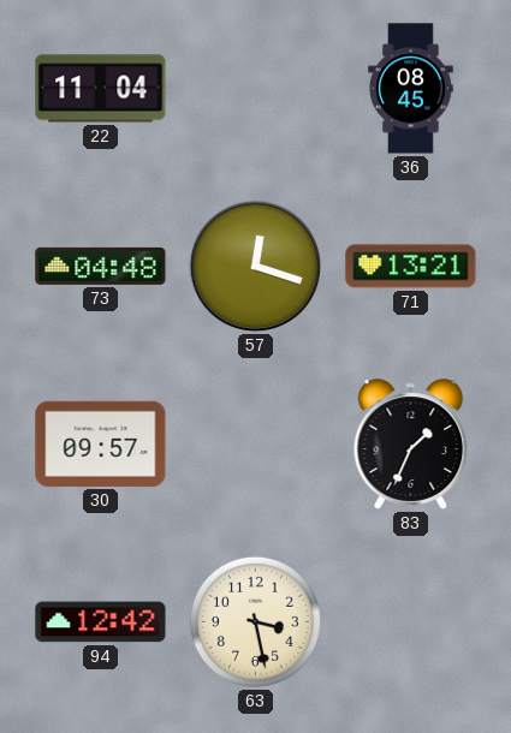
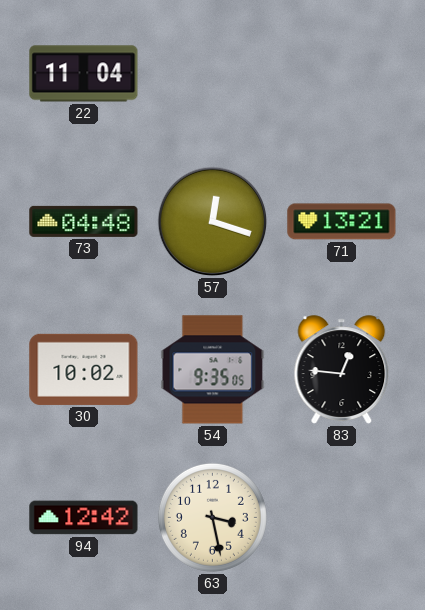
36: 08:45 -> none
30: 09:57 -> 10:02
54: none -> 9:35
83: 1:34 -> 12:46
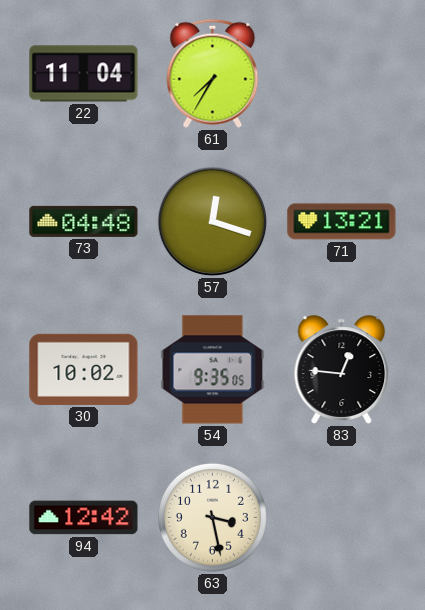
61: none -> 7:35
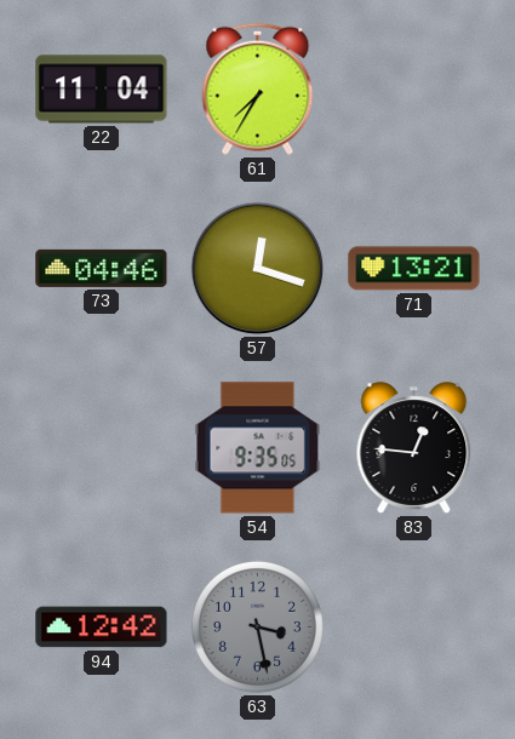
73: 04:48 -> 04:46
30: 10:02 -> none
63 dial: cream -> grey
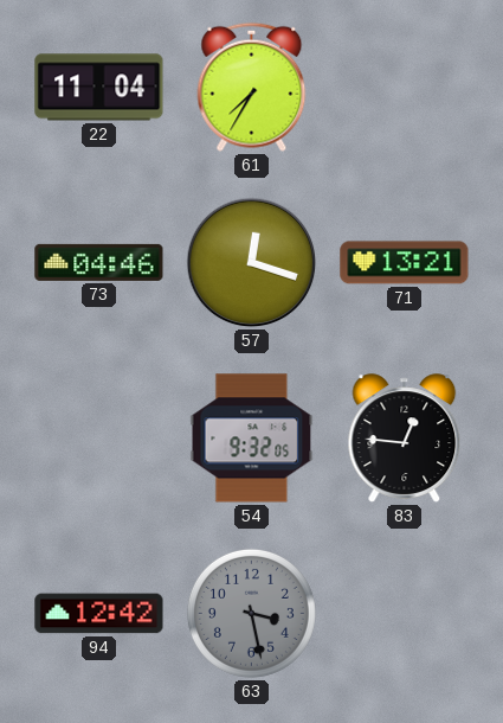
54: 9:35 -> 9:32
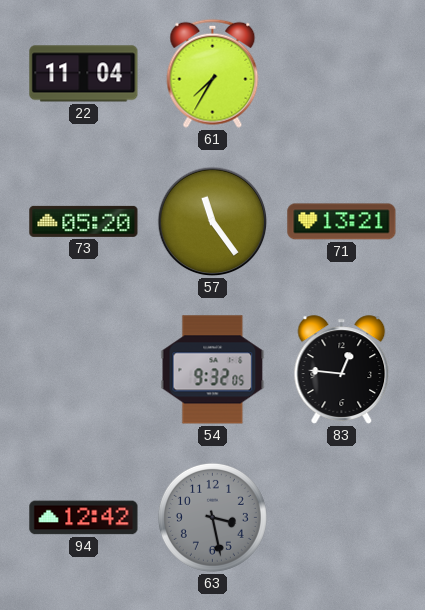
73: 04:46 -> 05:20
57: 12:18 -> 11:24
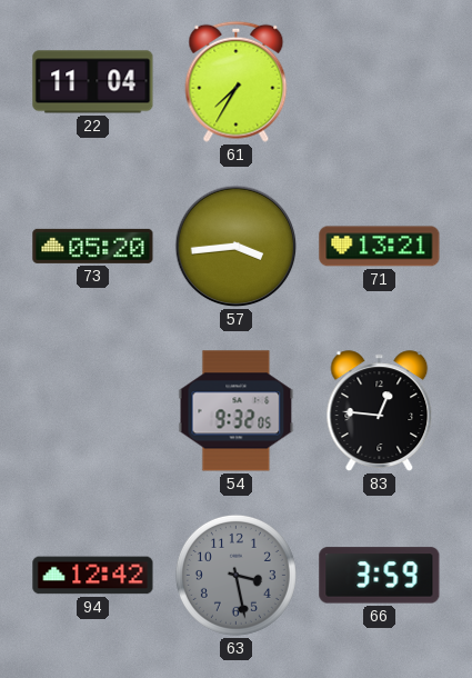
57: 11:24 -> 3:44
66: none -> 3:59
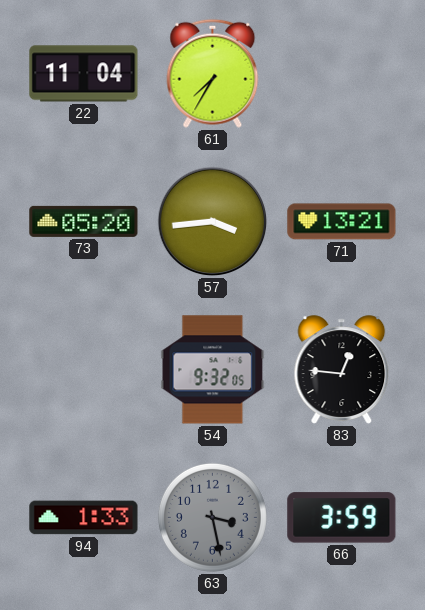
94: 12:42 -> 1:33
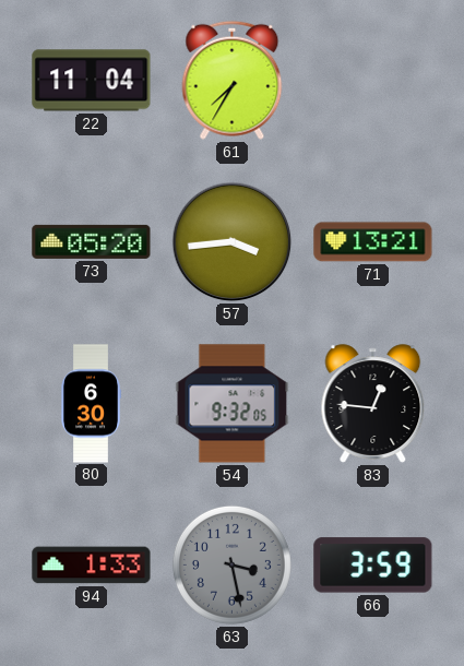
80: none -> 6:30
